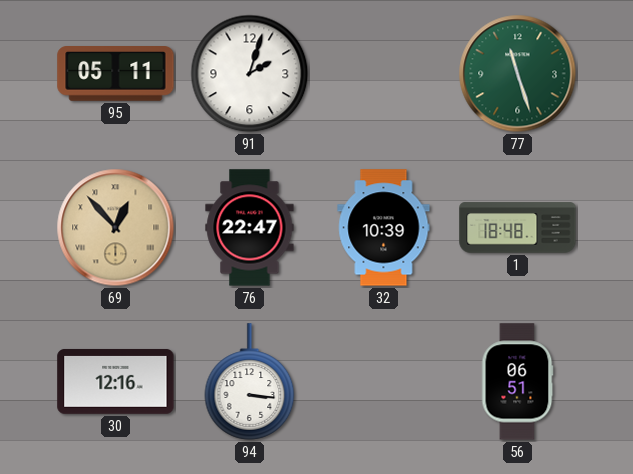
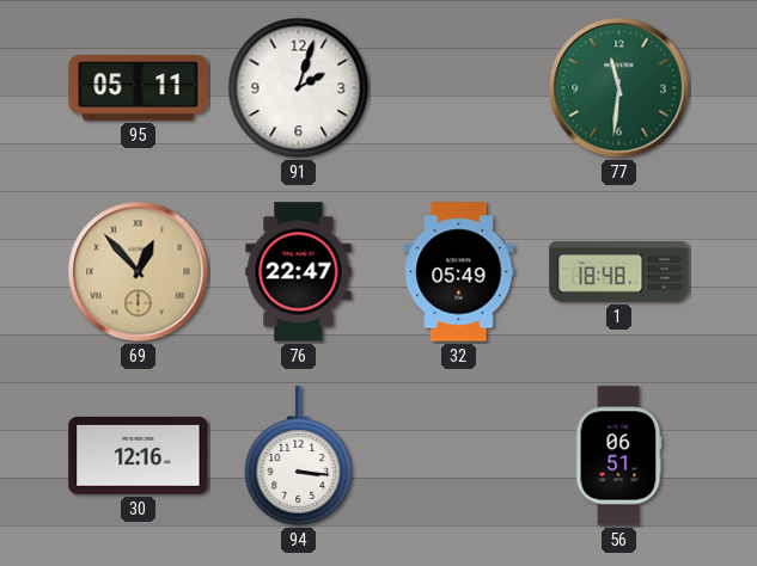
77: 11:27 -> 11:31
32: 10:39 -> 05:49
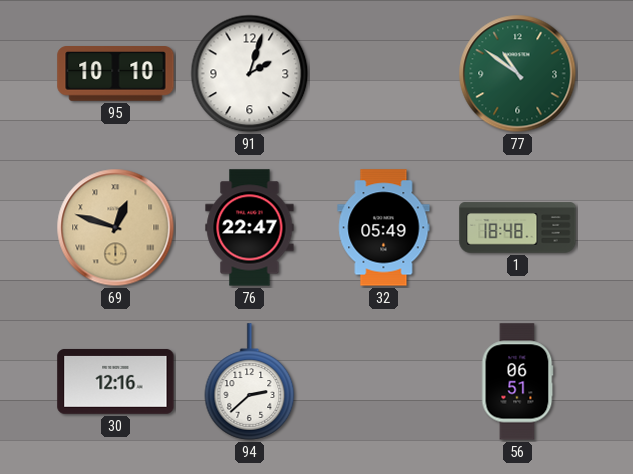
95: 05:11 -> 10:10
77: 11:31 -> 10:51
69: 12:53 -> 12:48
94: 3:16 -> 2:38
